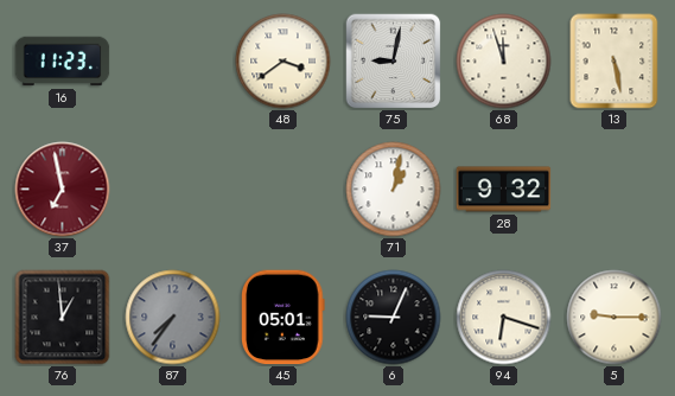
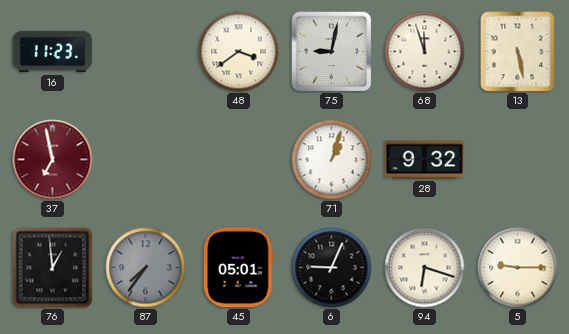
71: 1:02 -> 1:03
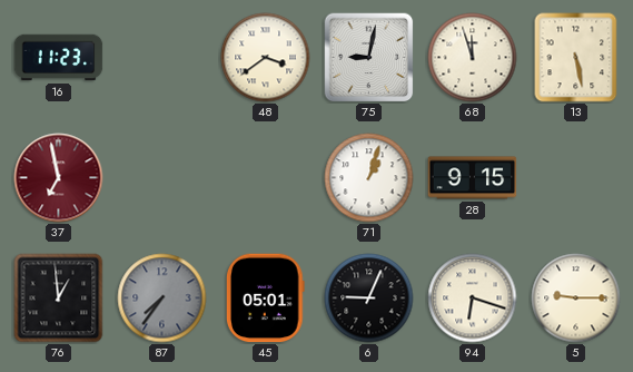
28: 9:32 -> 9:15
